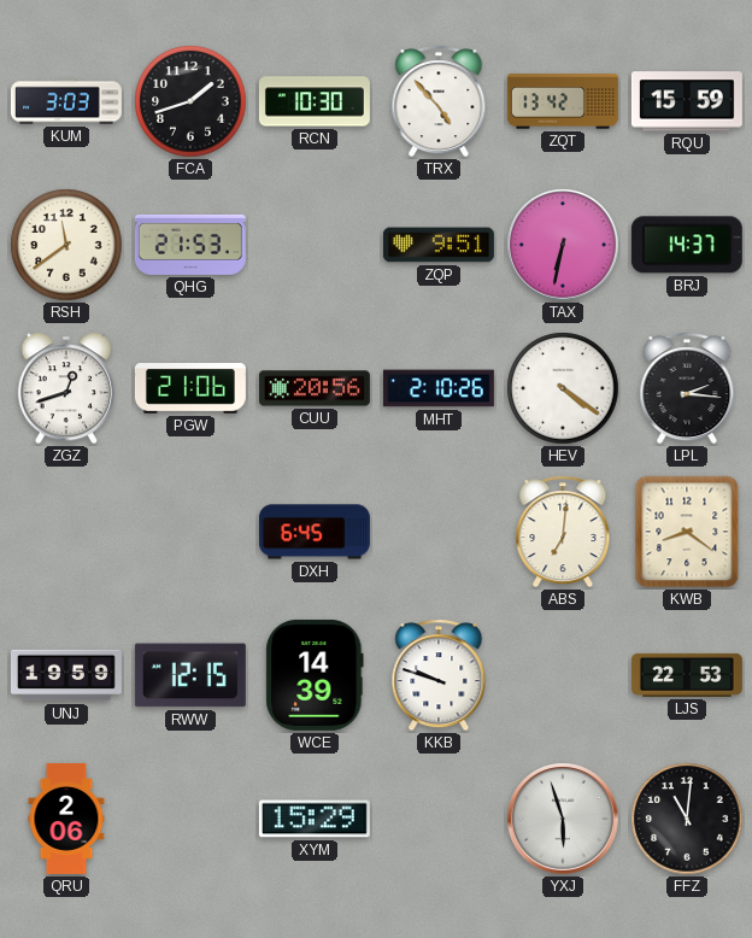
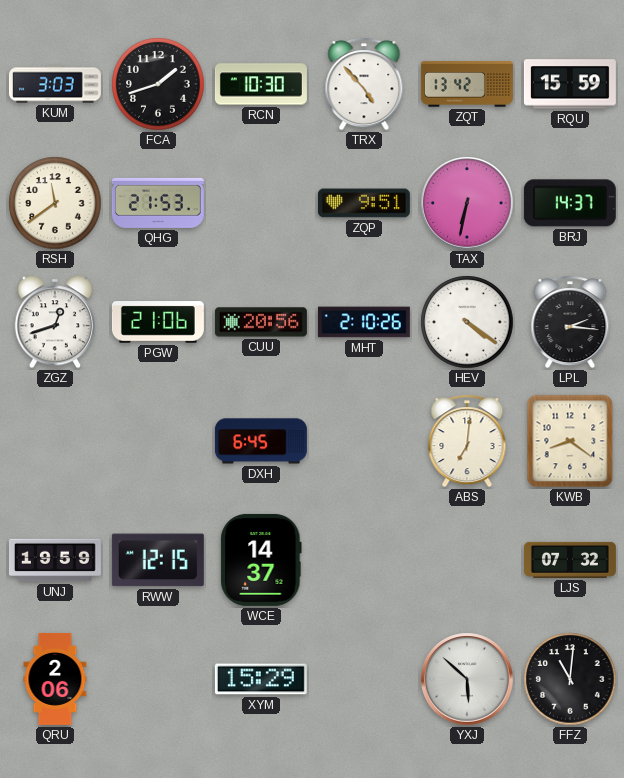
WCE: 14:39 -> 14:37
KKB: 9:48 -> none
LJS: 22:53 -> 07:32
YXJ: 5:57 -> 5:52
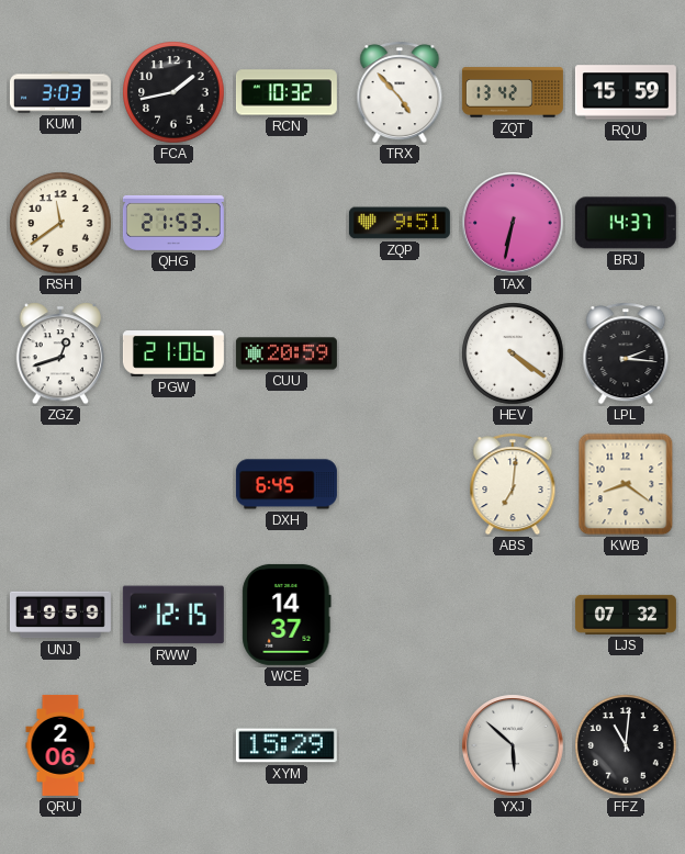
FCA: 1:42 -> 1:43
RCN: 10:30 -> 10:32
CUU: 20:56 -> 20:59
MHT: 2:10 -> none
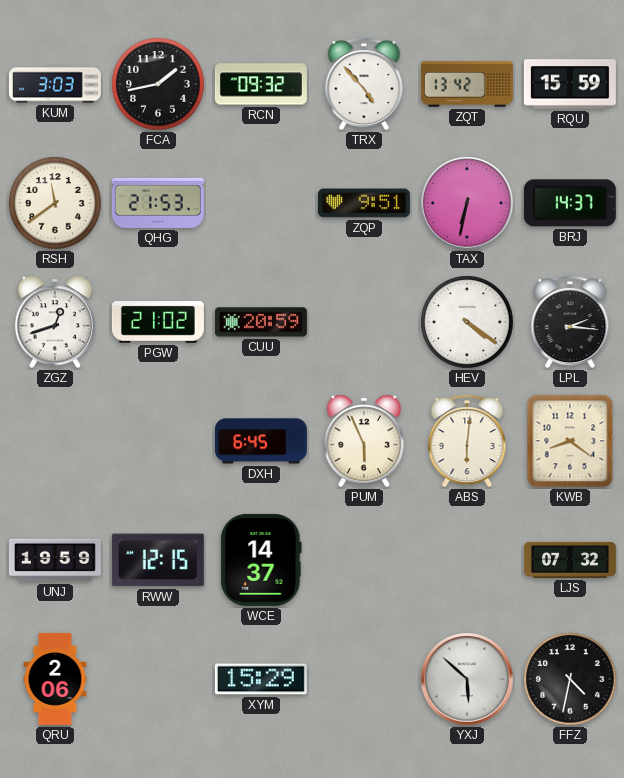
RCN: 10:32 -> 09:32
PGW: 21:06 -> 21:02
PUM: none -> 5:56
ABS: 7:01 -> 6:01
FFZ: 11:01 -> 4:32
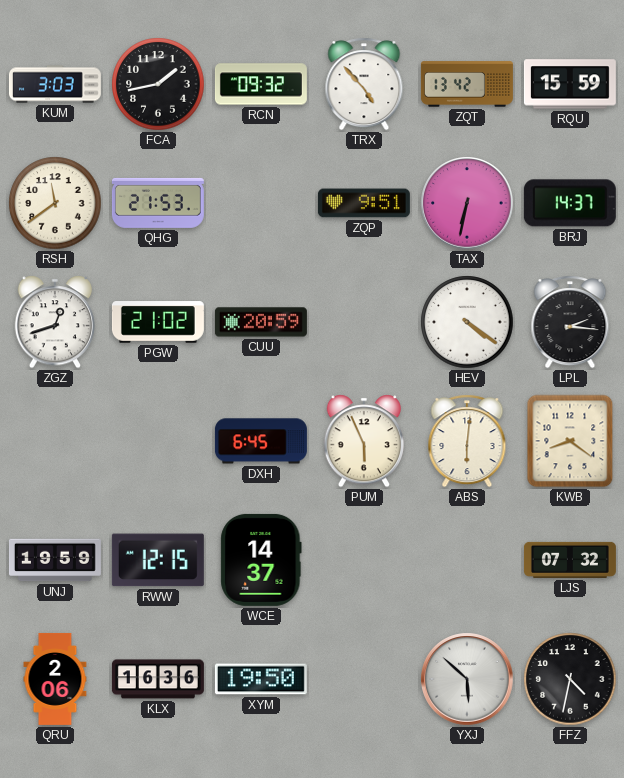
KLX: none -> 16:36
XYM: 15:29 -> 19:50
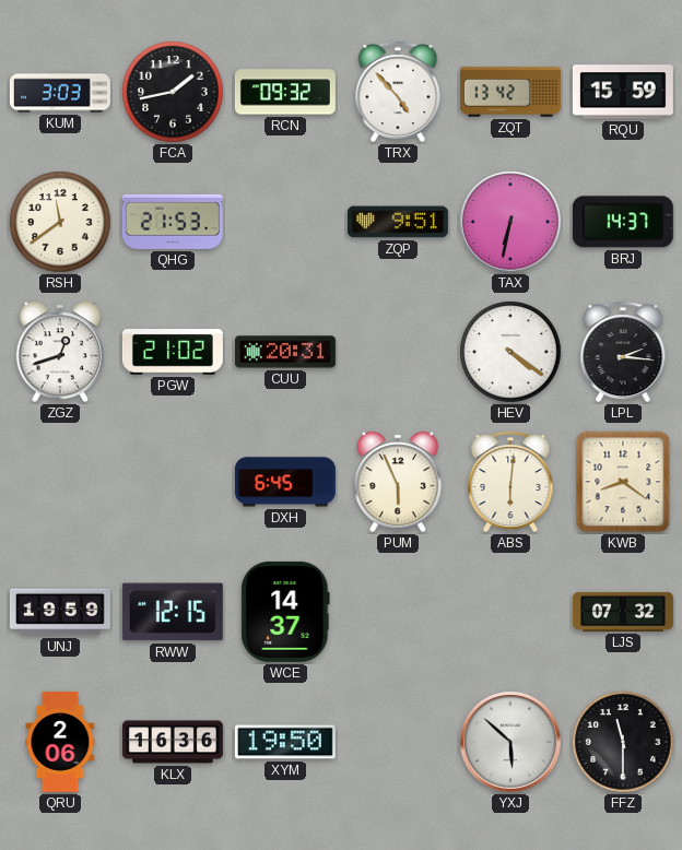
CUU: 20:59 -> 20:31
FFZ: 4:32 -> 11:30
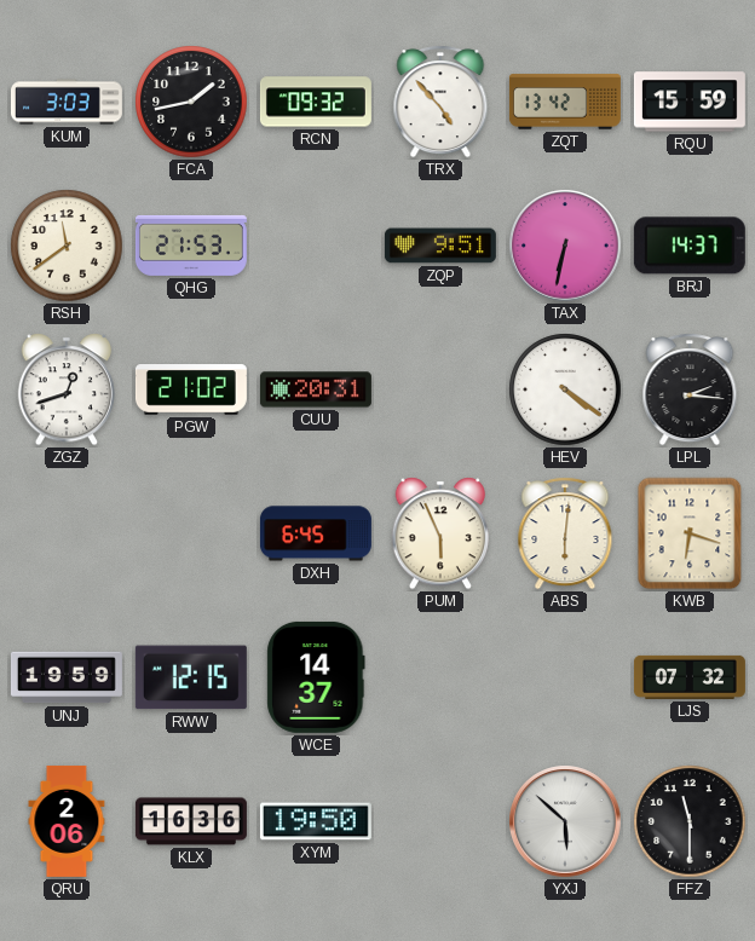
KWB: 8:21 -> 6:18
